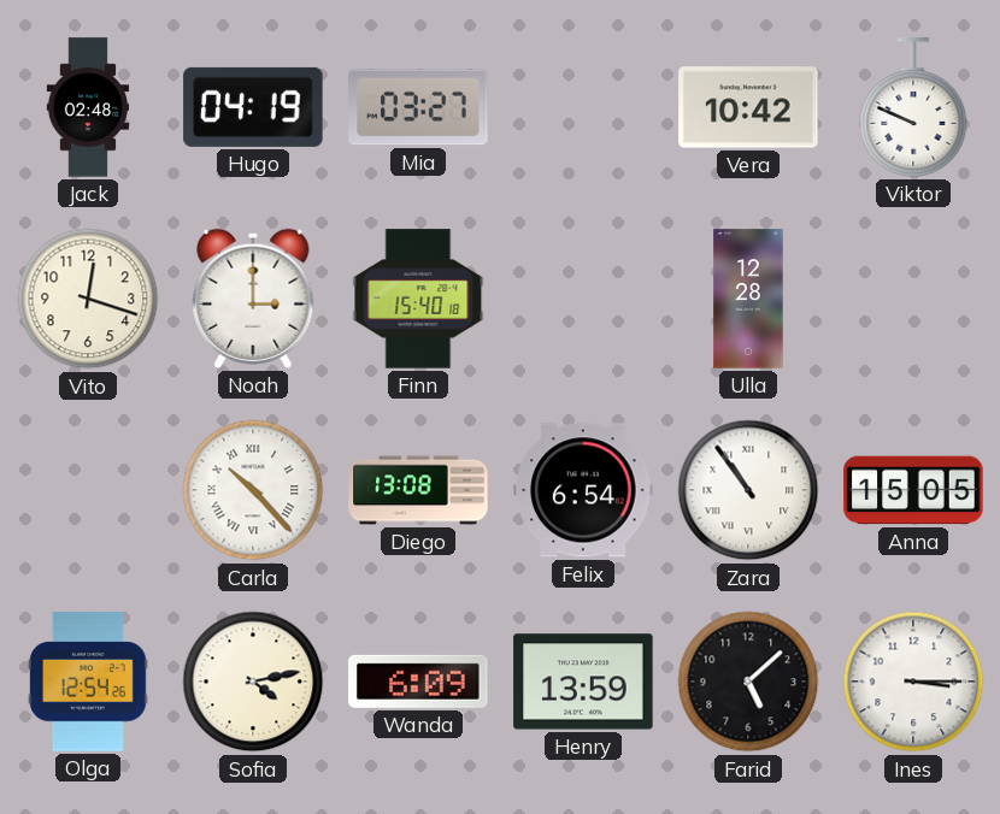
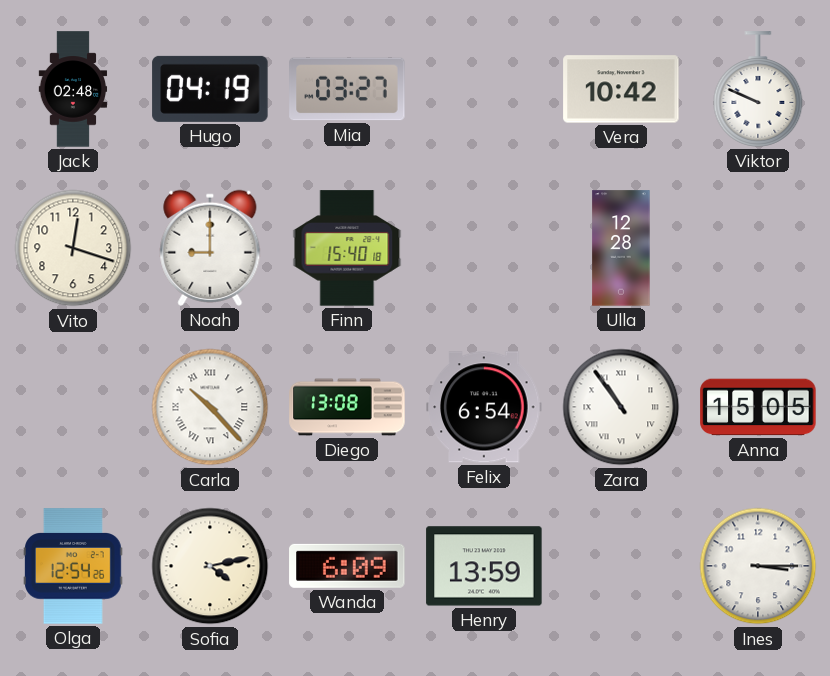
Noah: 3:00 -> 9:00
Farid: 5:08 -> none
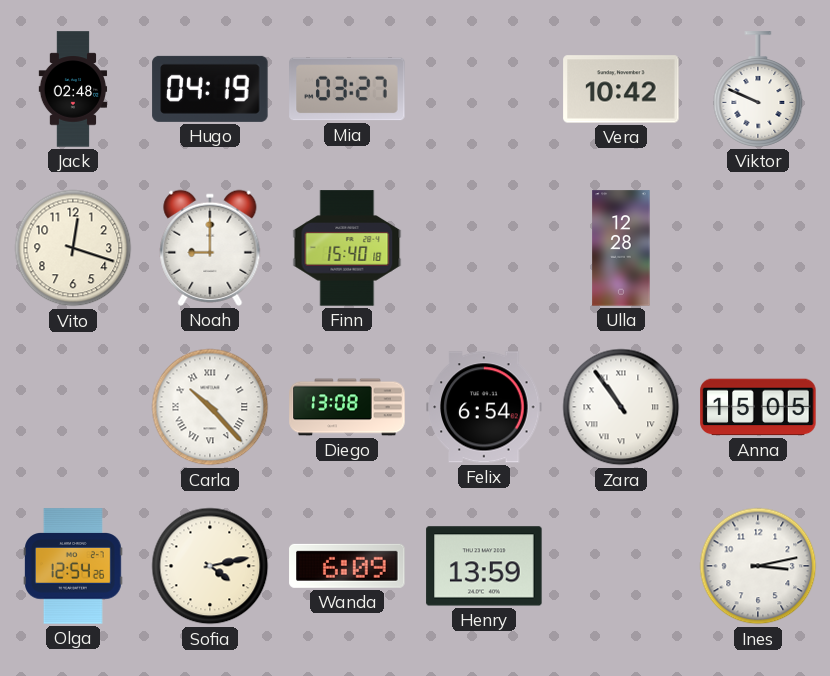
Ines: 3:15 -> 3:13
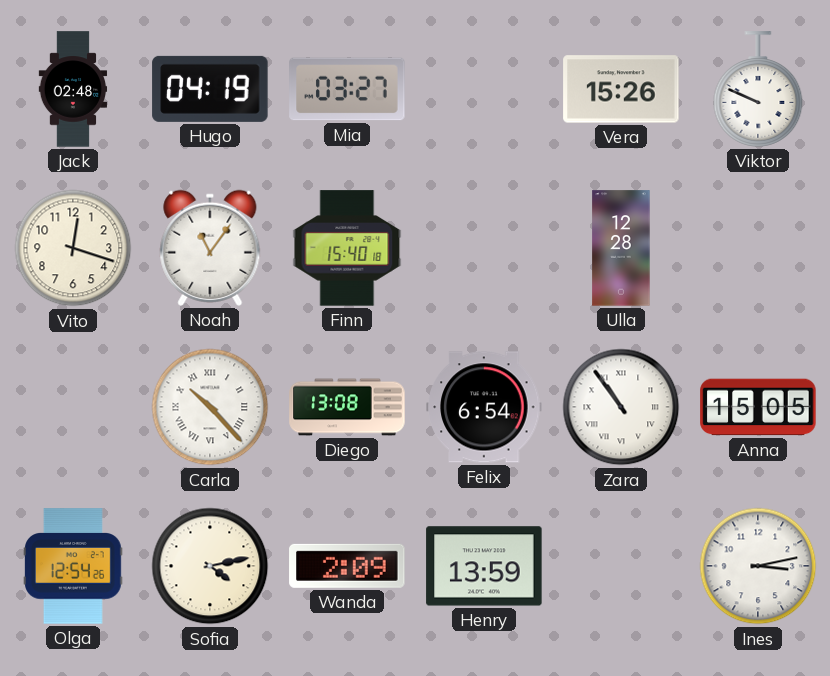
Vera: 10:42 -> 15:26
Noah: 9:00 -> 11:06
Wanda: 6:09 -> 2:09
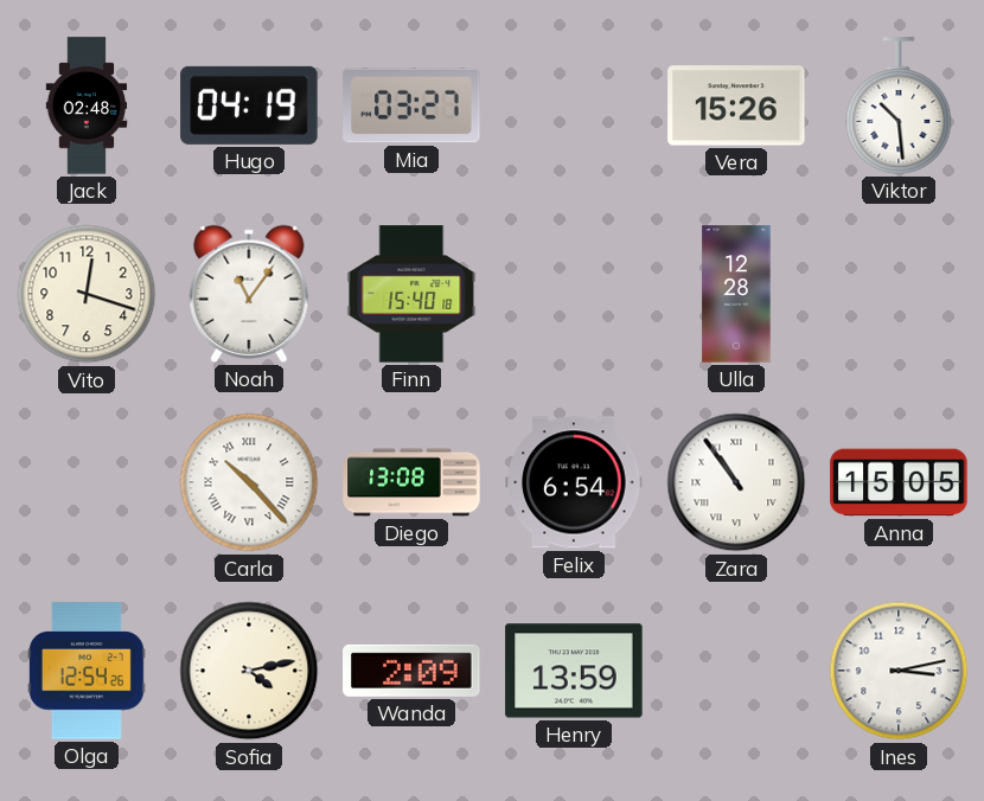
Viktor: 9:49 -> 10:29
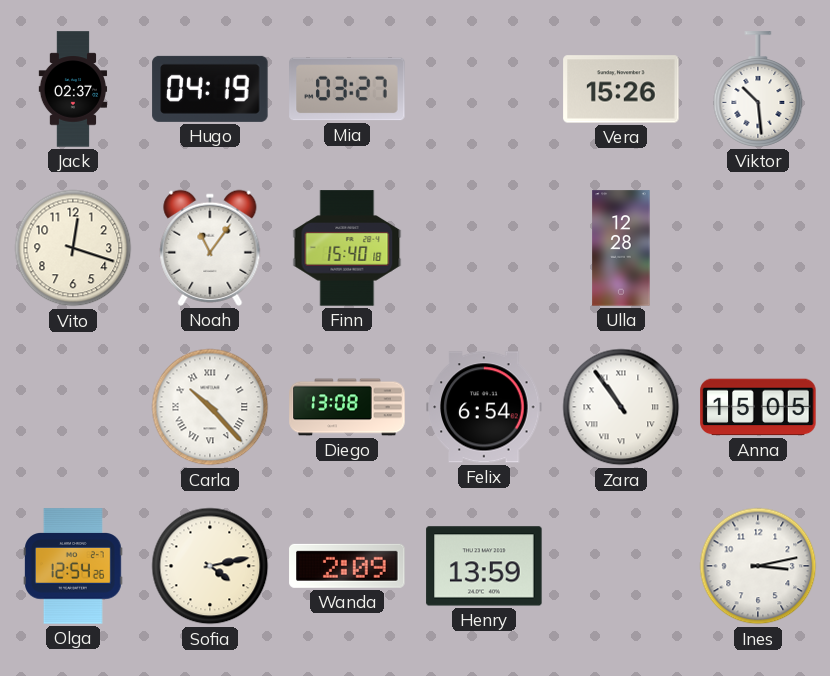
Jack: 02:48 -> 02:37
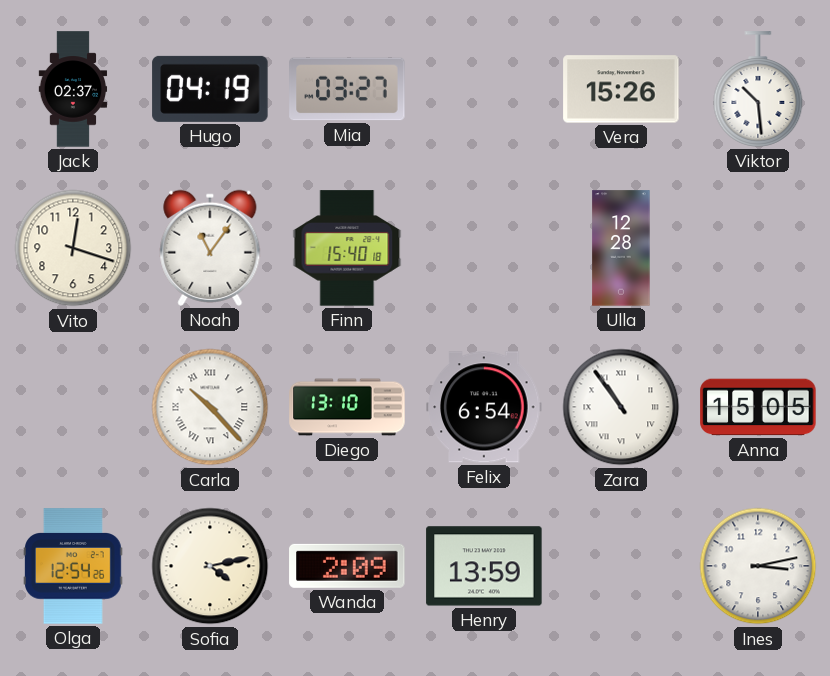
Diego: 13:08 -> 13:10
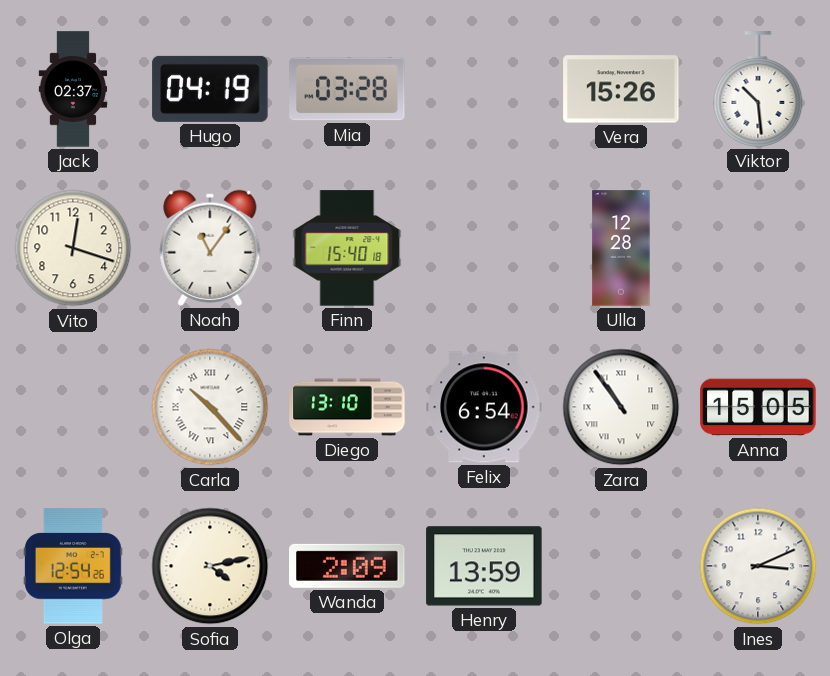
Mia: 03:27 -> 03:28
Ines: 3:13 -> 3:11
